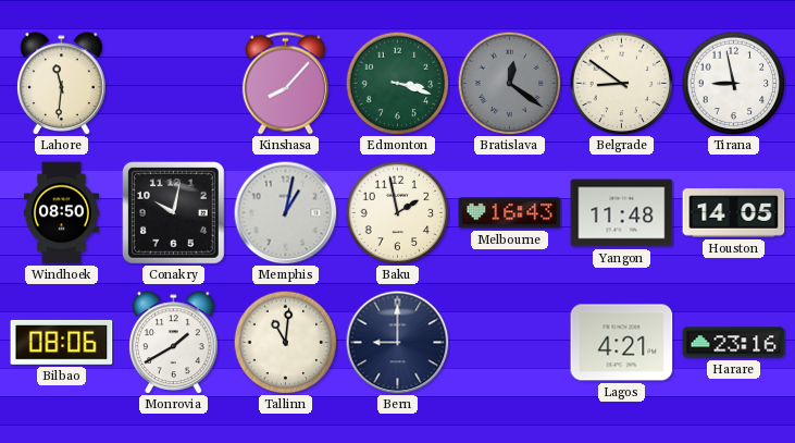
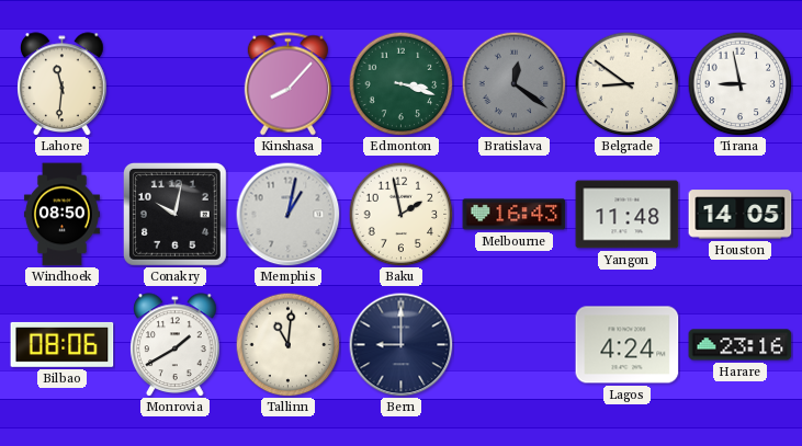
Lagos: 4:21 -> 4:24
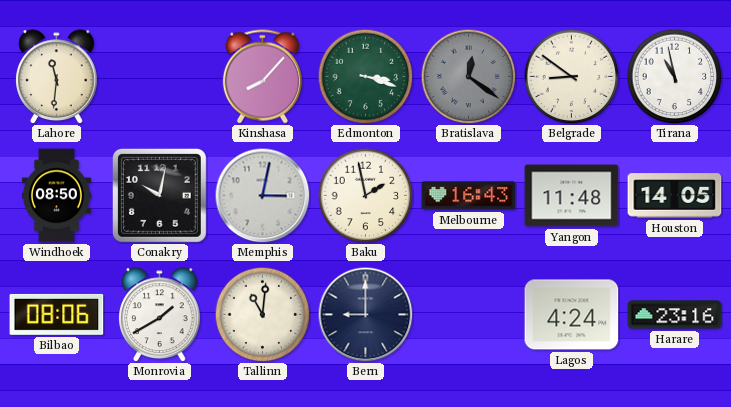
Tirana: 8:58 -> 10:58
Memphis: 1:02 -> 3:02
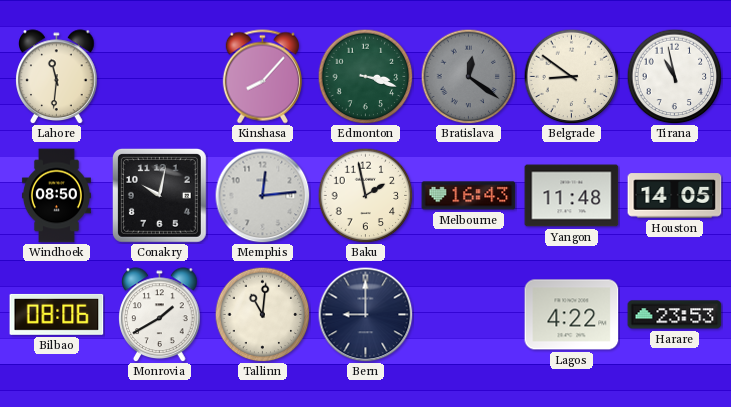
Memphis: 3:02 -> 12:14
Lagos: 4:24 -> 4:22
Harare: 23:16 -> 23:53
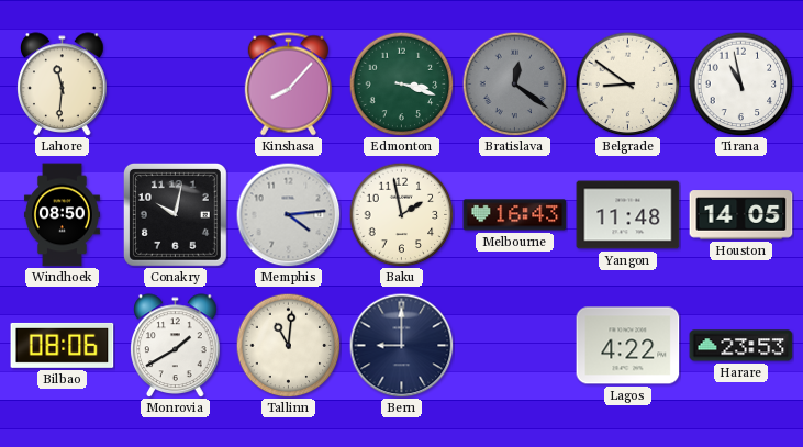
Memphis: 12:14 -> 4:14
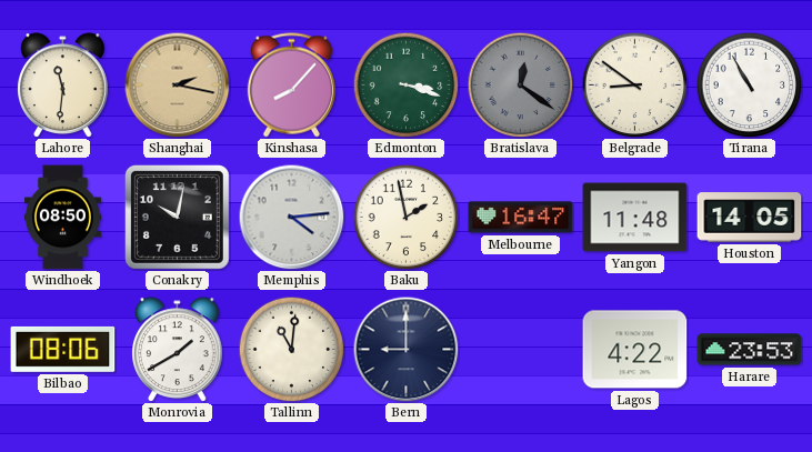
Shanghai: none -> 2:17
Tirana: 10:58 -> 10:55
Melbourne: 16:43 -> 16:47
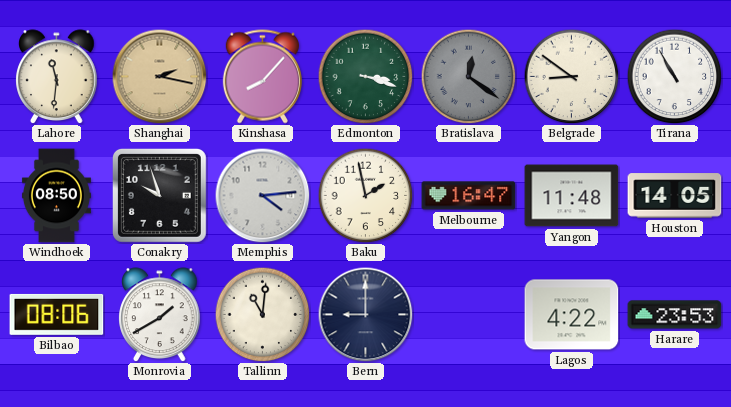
Conakry: 10:02 -> 9:57
